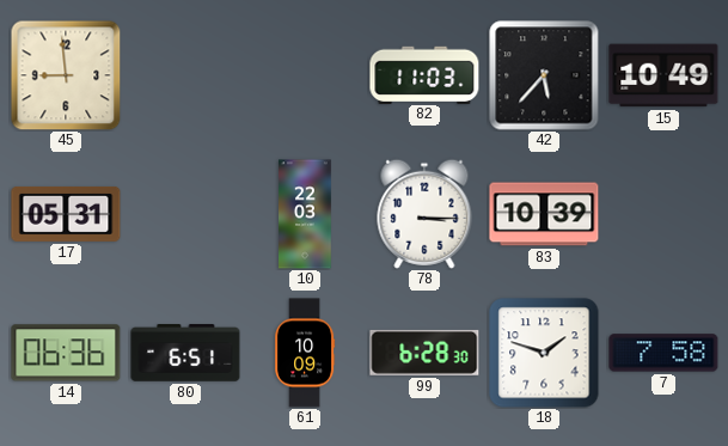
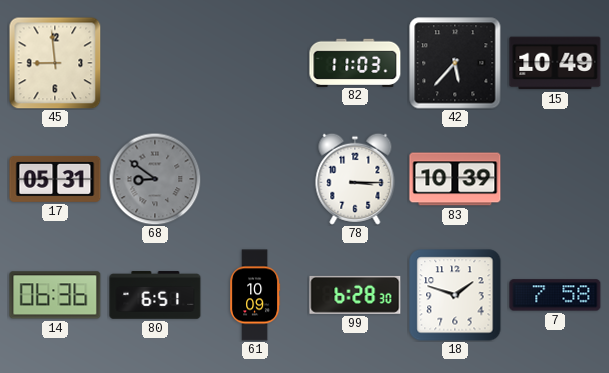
68: none -> 8:51
10: 22:03 -> none
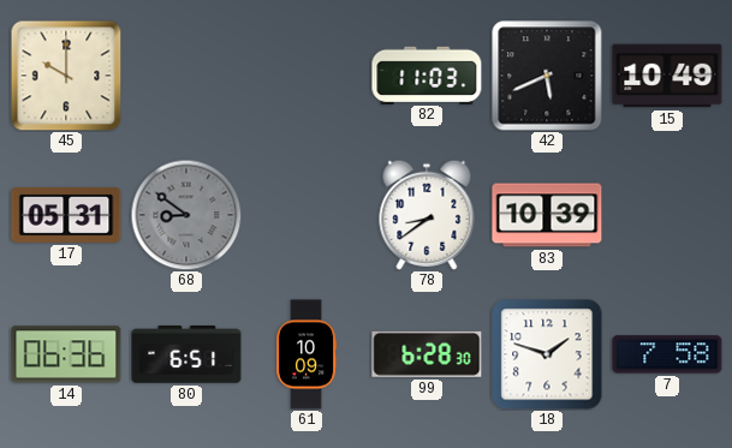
45: 8:59 -> 10:00
42: 5:37 -> 5:41
78: 3:15 -> 8:39
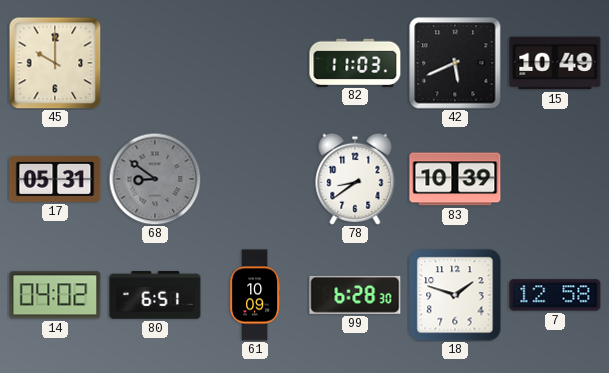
14: 06:36 -> 04:02
7: 7:58 -> 12:58
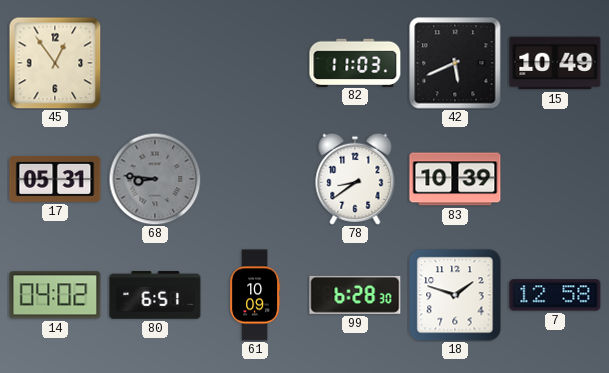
45: 10:00 -> 12:54
68: 8:51 -> 8:46
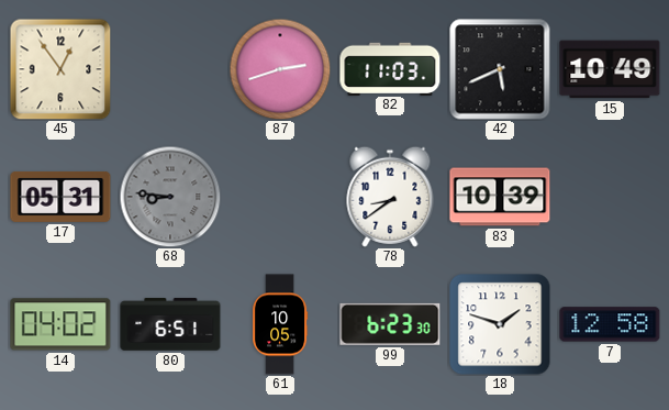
87: none -> 2:42
61: 10:09 -> 10:05
99: 6:28 -> 6:23
